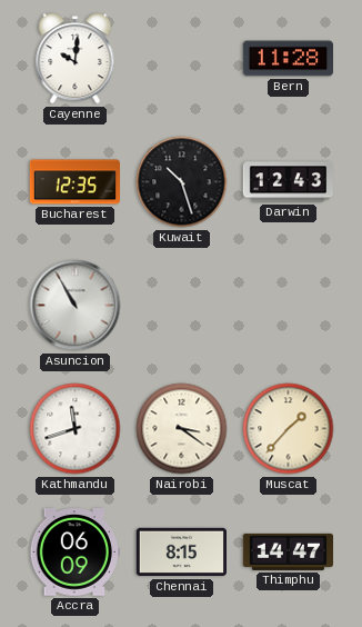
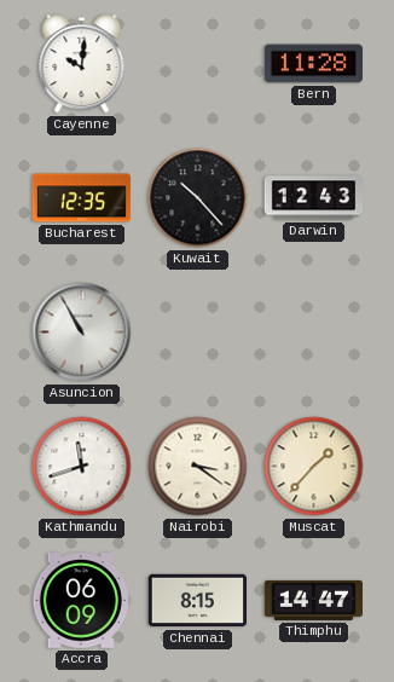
Kuwait: 10:27 -> 10:23
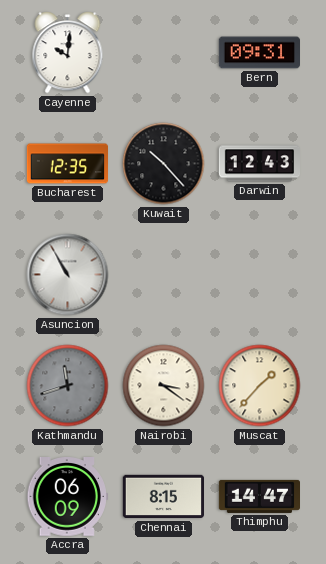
Bern: 11:28 -> 09:31
Kathmandu dial: white -> grey
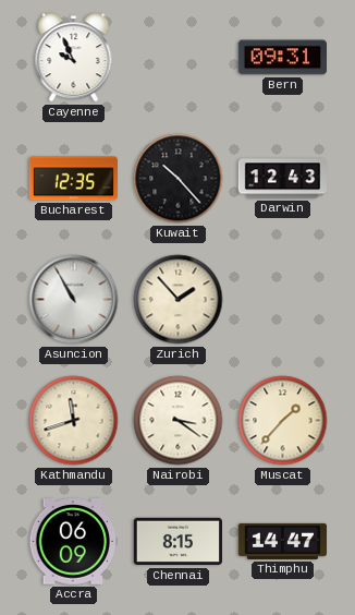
Cayenne: 10:01 -> 9:56
Zurich: none -> 1:53
Kathmandu dial: grey -> cream
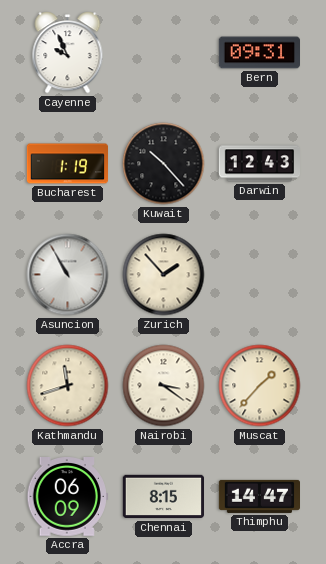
Bucharest: 12:35 -> 1:19
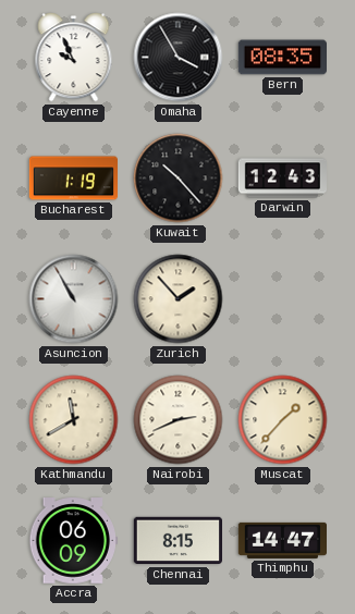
Omaha: none -> 3:55
Bern: 09:31 -> 08:35
Kathmandu: 11:42 -> 11:40
Nairobi: 3:21 -> 2:41
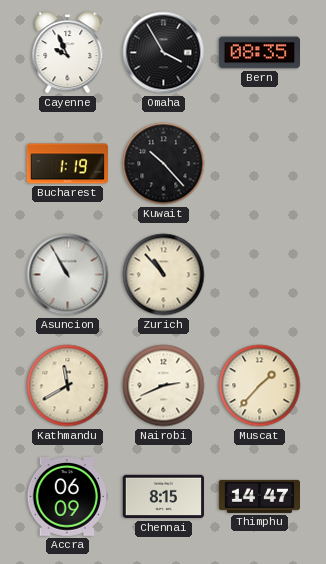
Darwin: 12:43 -> none
Zurich: 1:53 -> 10:53
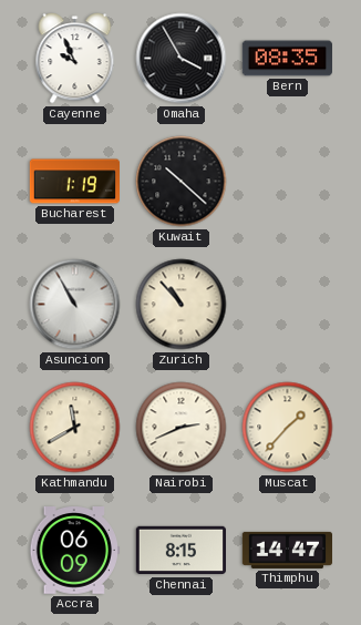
Kuwait: 10:23 -> 10:22
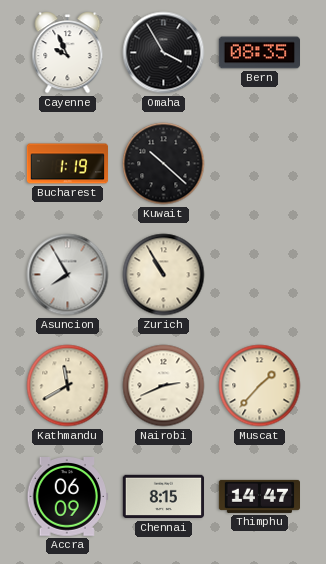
Asuncion: 10:55 -> 7:55
Zurich: 10:53 -> 10:55
